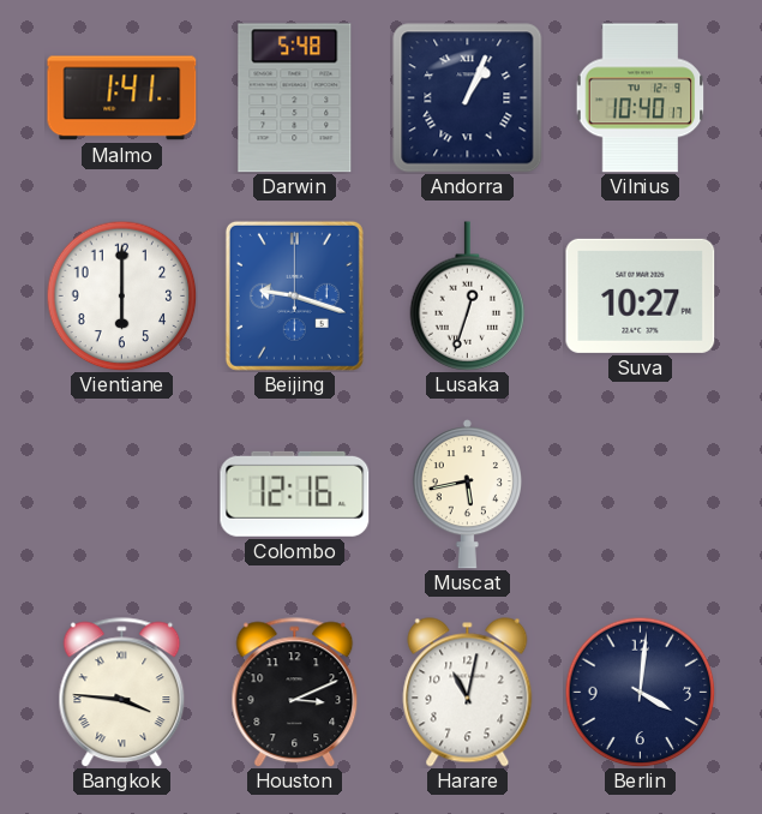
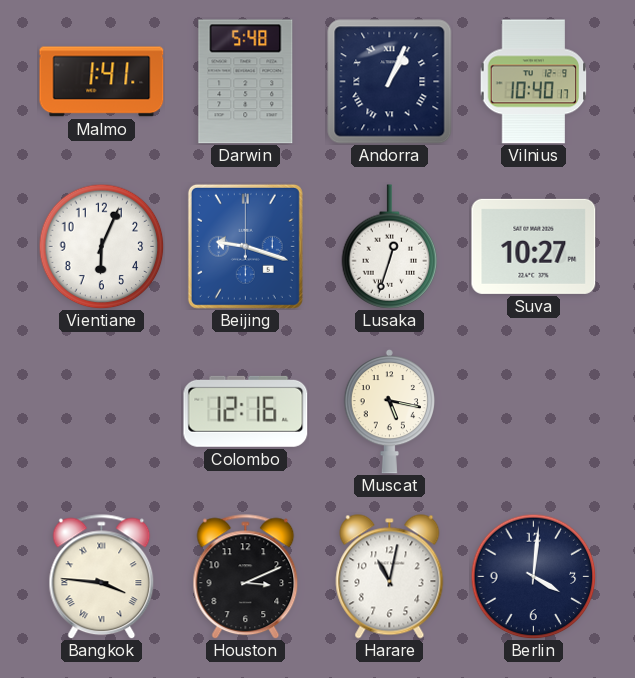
Vientiane: 6:00 -> 6:04
Muscat: 5:43 -> 5:17
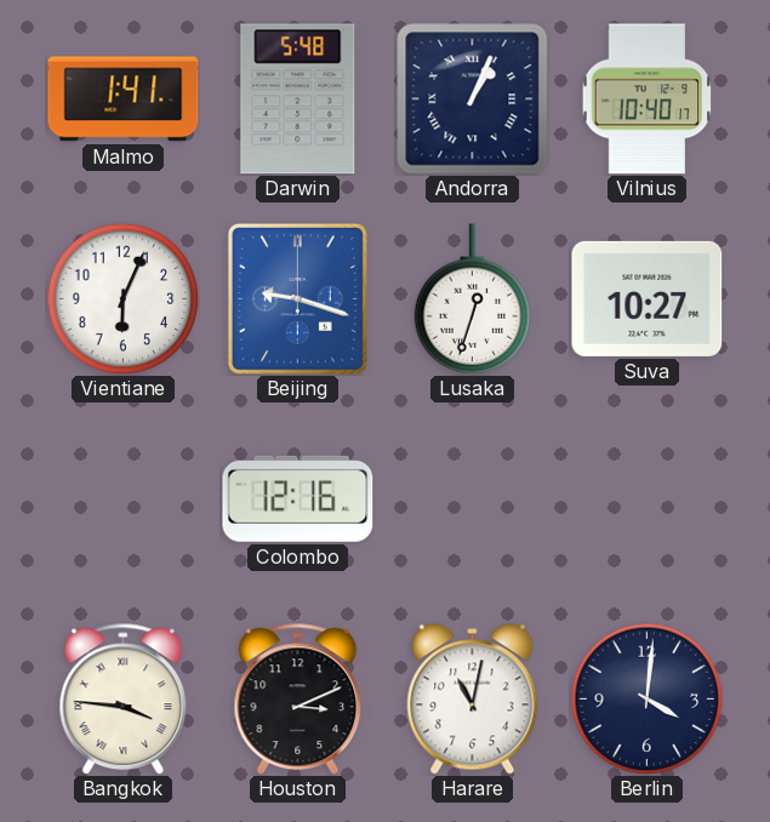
Muscat: 5:17 -> none
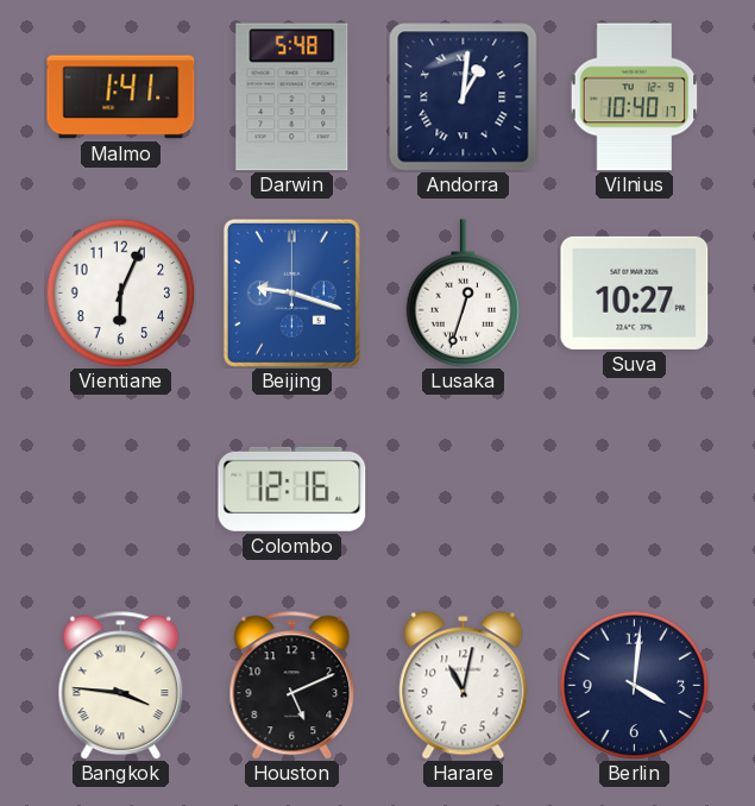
Andorra: 1:04 -> 1:01
Houston: 3:11 -> 5:11
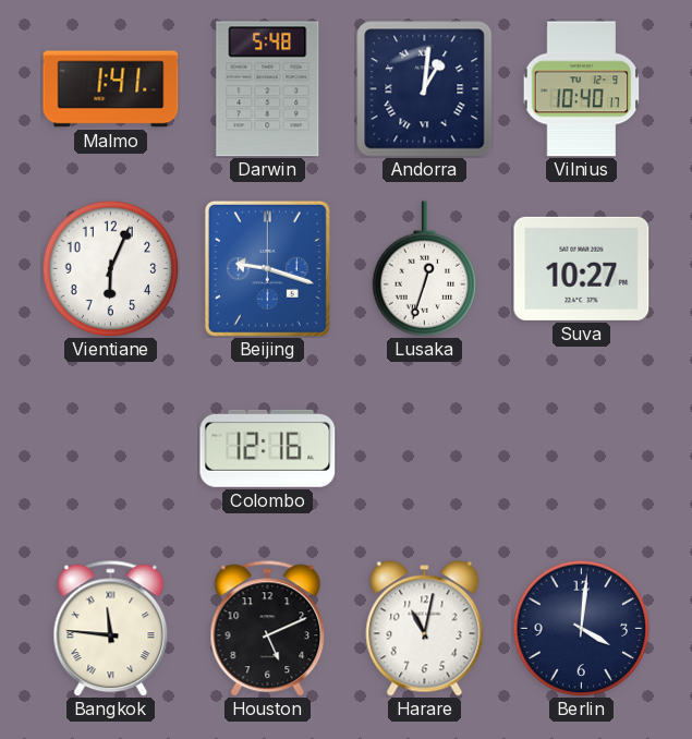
Bangkok: 3:46 -> 11:46
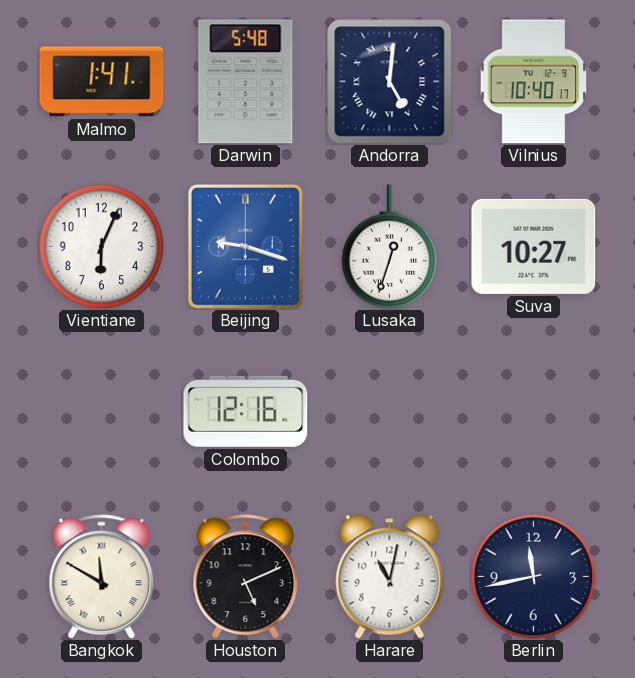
Andorra: 1:01 -> 5:01
Bangkok: 11:46 -> 11:50
Berlin: 4:01 -> 11:43
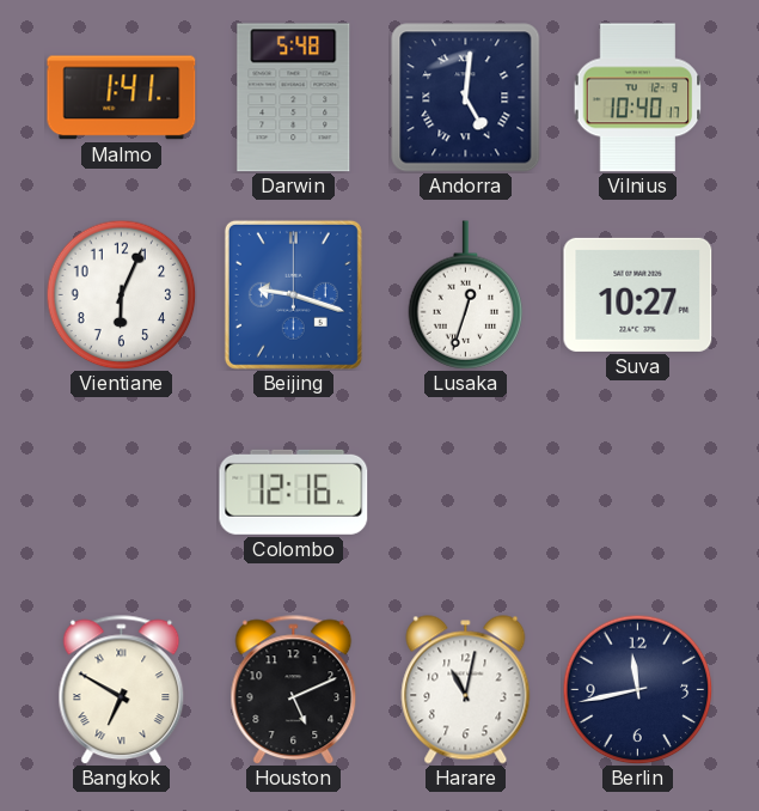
Bangkok: 11:50 -> 6:50
